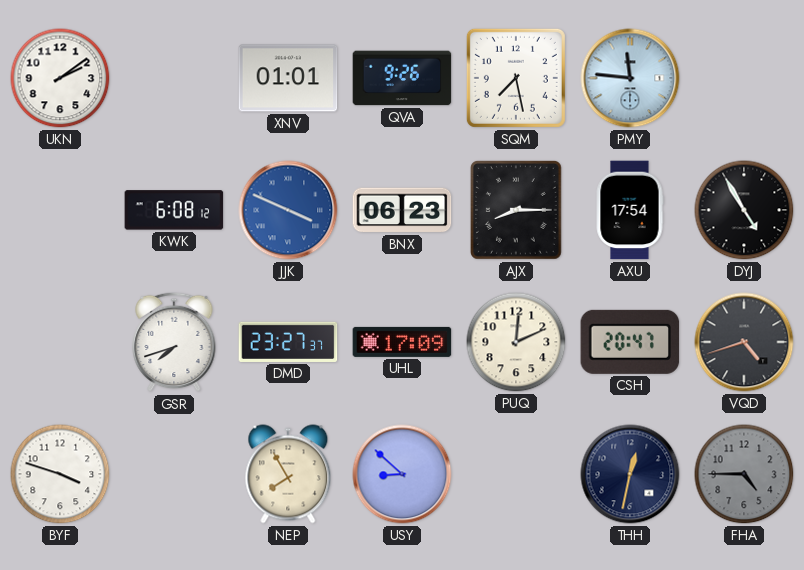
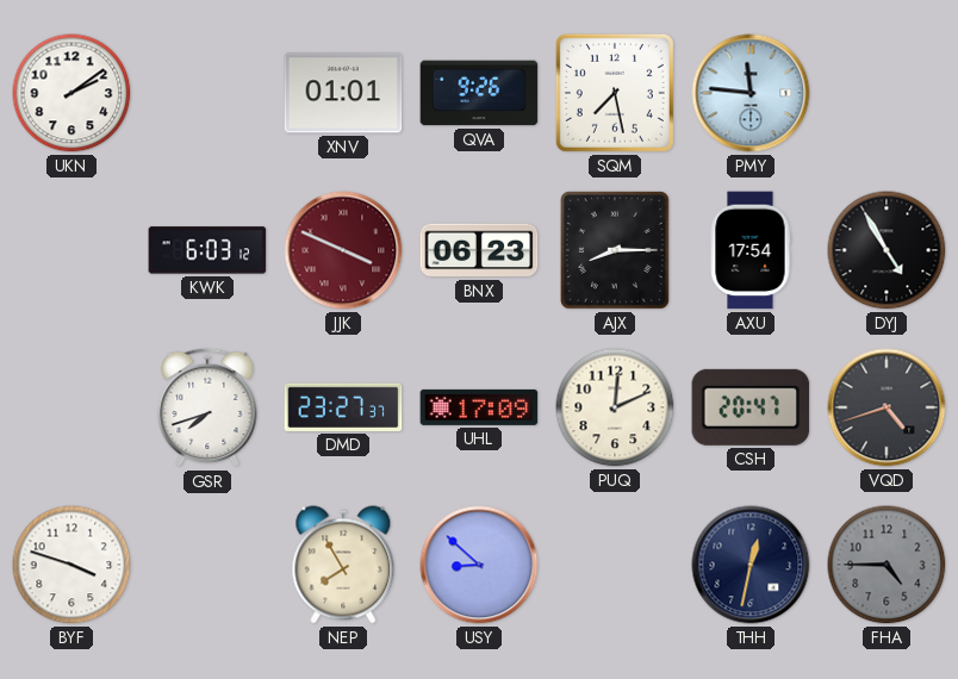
KWK: 6:08 -> 6:03
JJK dial: blue -> burgundy
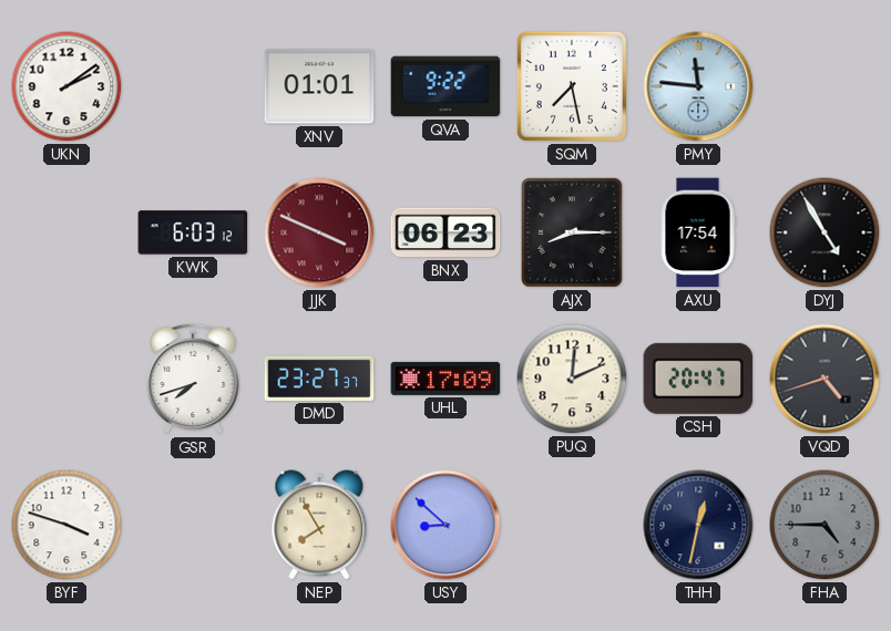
QVA: 9:26 -> 9:22
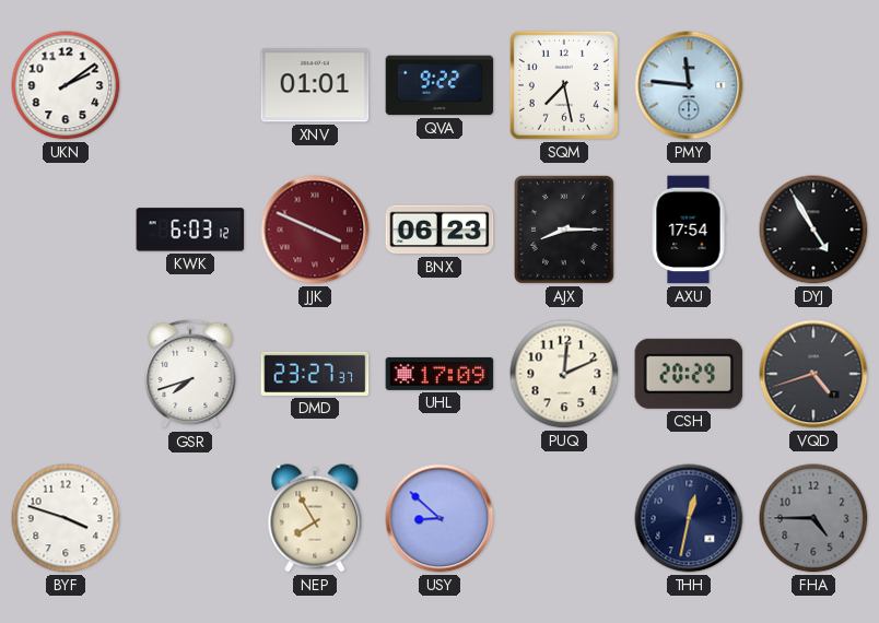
CSH: 20:47 -> 20:29
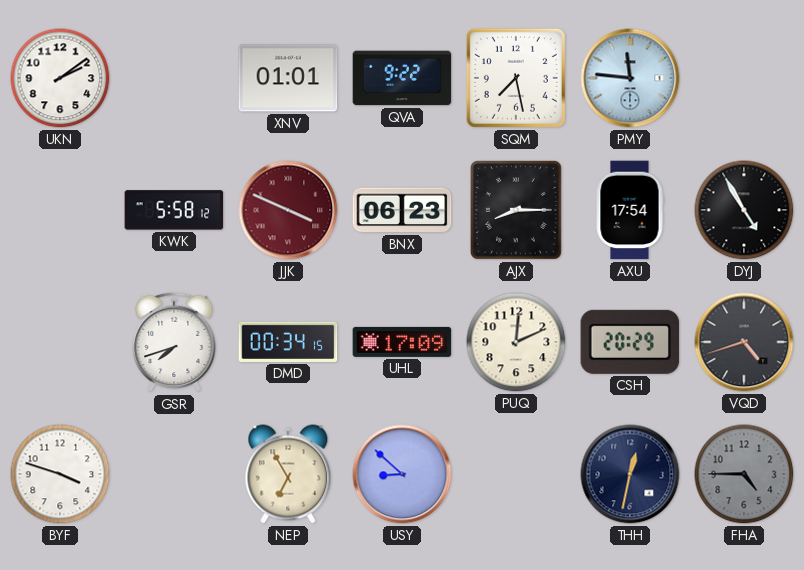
KWK: 6:03 -> 5:58
DMD: 23:27 -> 00:34
NEP: 7:55 -> 6:55
